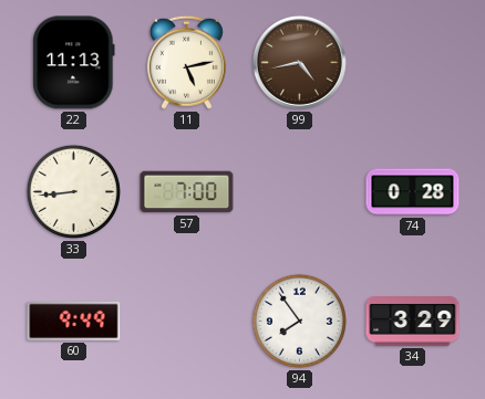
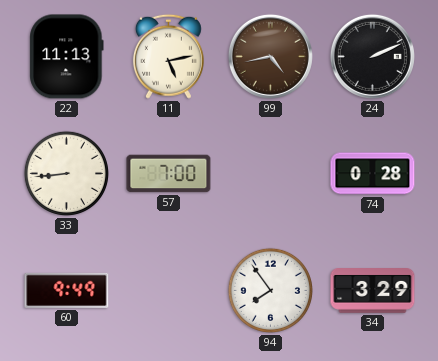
24: none -> 2:11
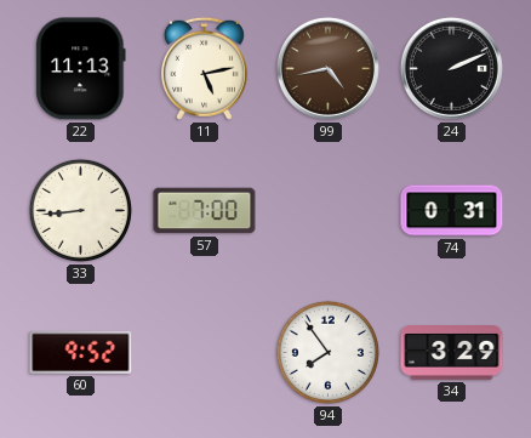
74: 0:28 -> 0:31
60: 9:49 -> 9:52
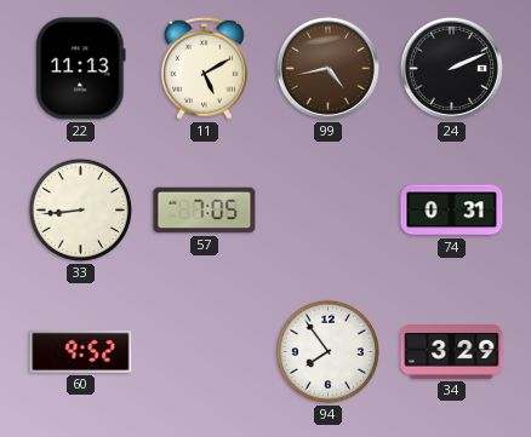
11: 5:13 -> 5:10
57: 7:00 -> 7:05
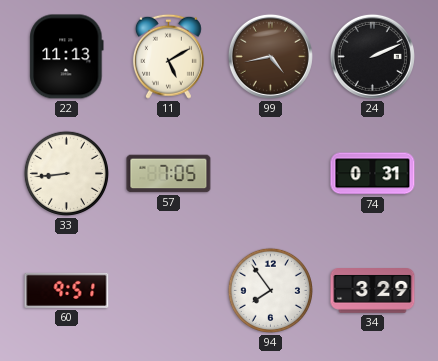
60: 9:52 -> 9:51
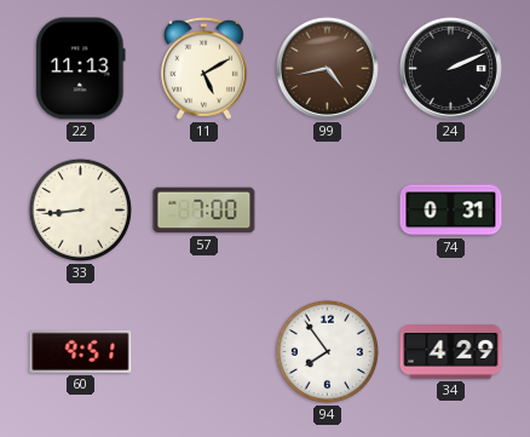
57: 7:05 -> 7:00
34: 3:29 -> 4:29
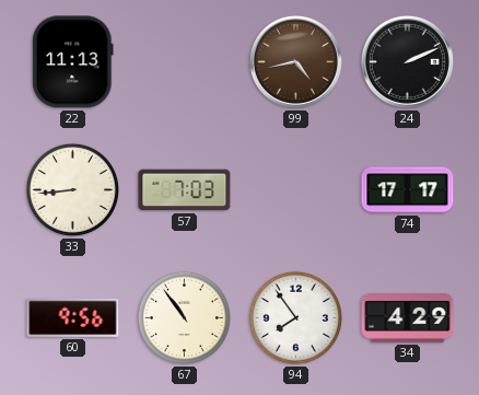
11: 5:10 -> none
57: 7:00 -> 7:03
74: 0:31 -> 17:17
60: 9:51 -> 9:56
67: none -> 10:54
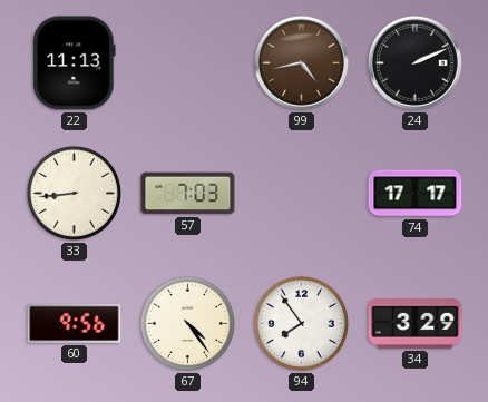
67: 10:54 -> 4:24
34: 4:29 -> 3:29
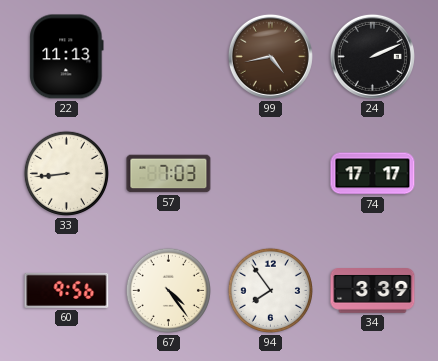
34: 3:29 -> 3:39
